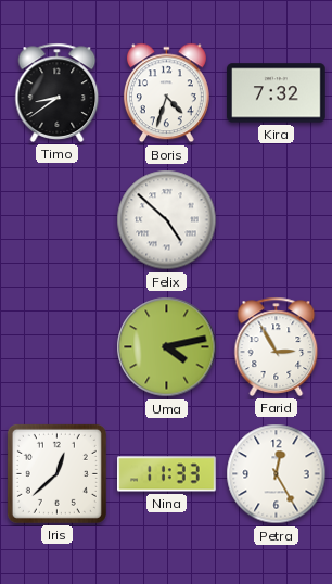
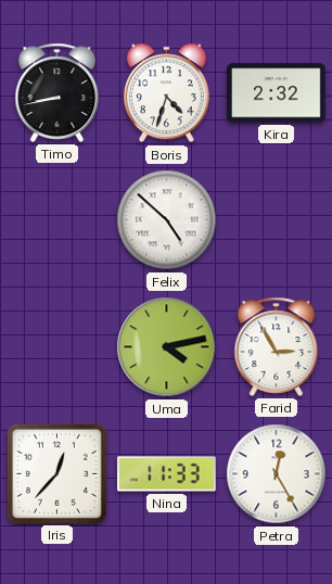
Timo: 8:39 -> 8:43
Kira: 7:32 -> 2:32
Iris: 12:38 -> 12:37
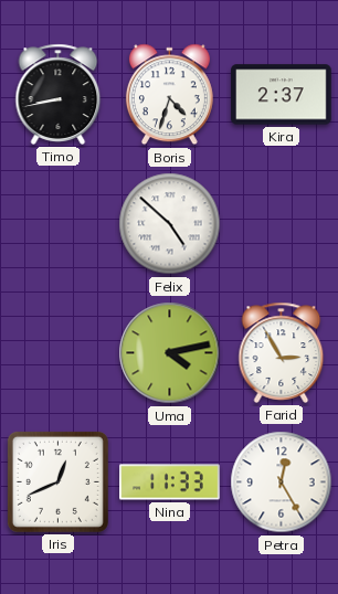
Kira: 2:32 -> 2:37
Iris: 12:37 -> 12:41
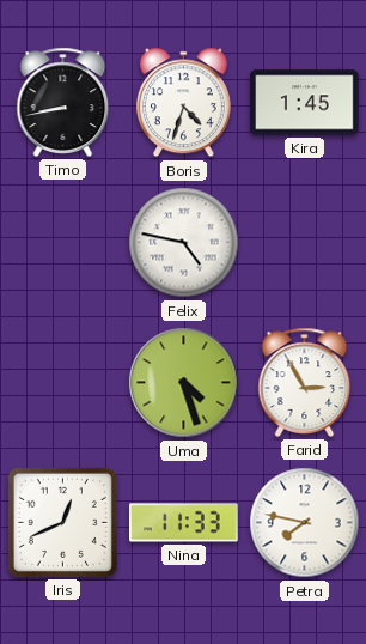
Kira: 2:37 -> 1:45
Felix: 4:52 -> 4:47
Uma: 4:13 -> 4:27
Petra: 12:25 -> 7:47
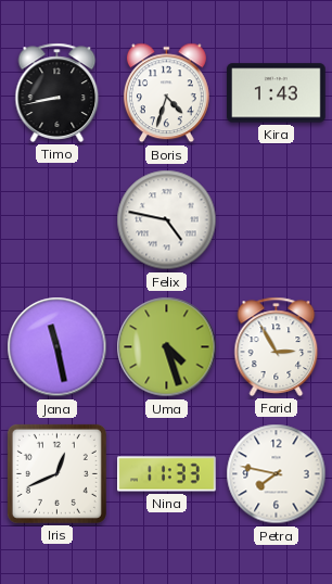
Kira: 1:45 -> 1:43
Jana: none -> 11:28
